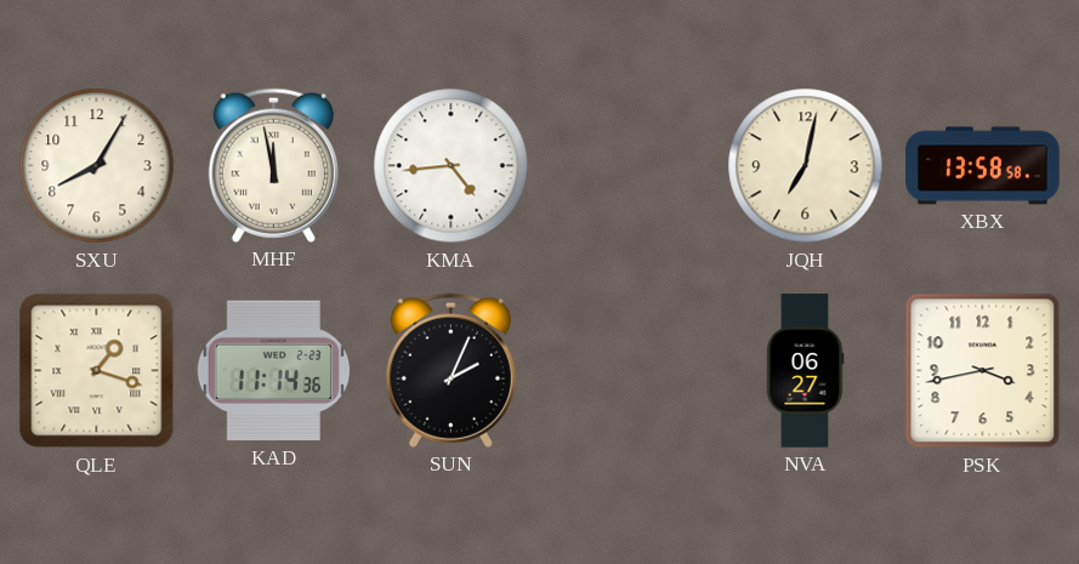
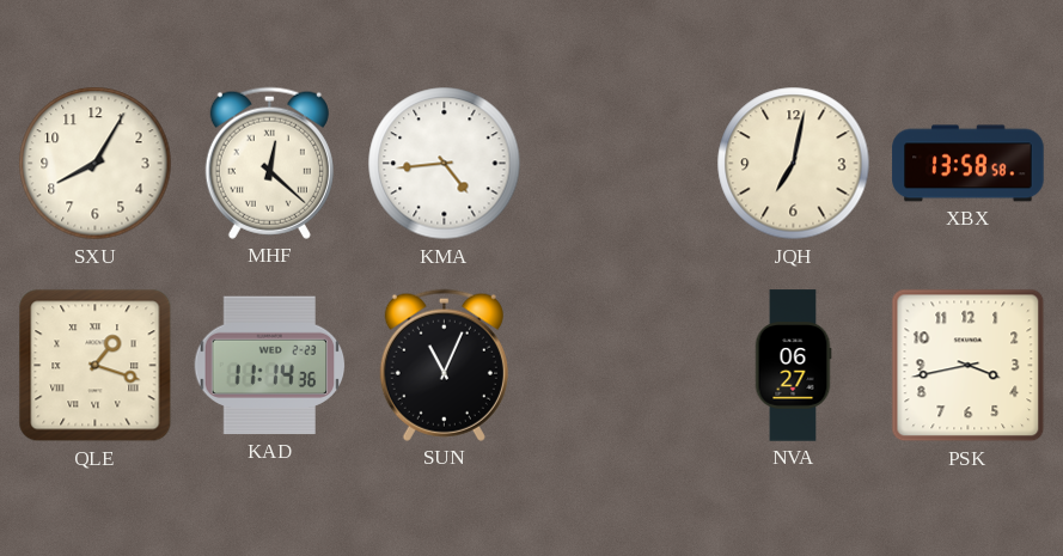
MHF: 11:58 -> 12:22
SUN: 2:04 -> 11:04
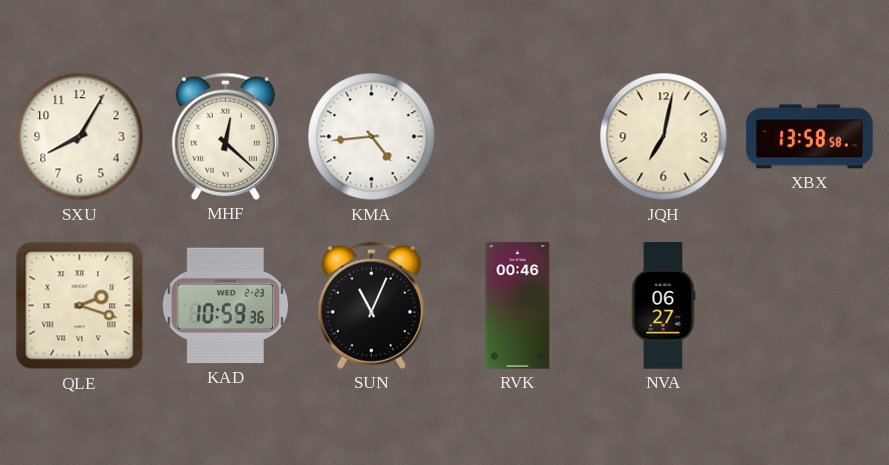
QLE: 1:18 -> 2:18
KAD: 11:14 -> 10:59
RVK: none -> 00:46
PSK: 3:43 -> none
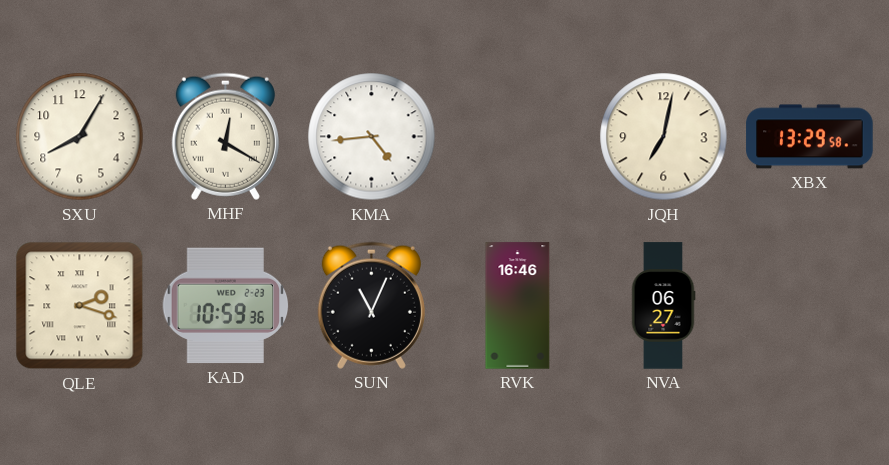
MHF: 12:22 -> 12:20
XBX: 13:58 -> 13:29
RVK: 00:46 -> 16:46
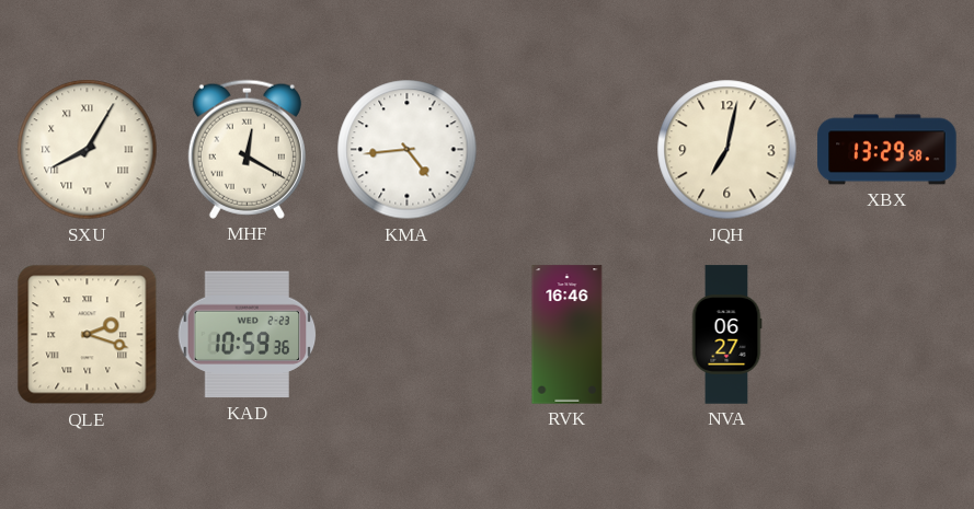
SXU numerals: Arabic -> Roman
SUN: 11:04 -> none
